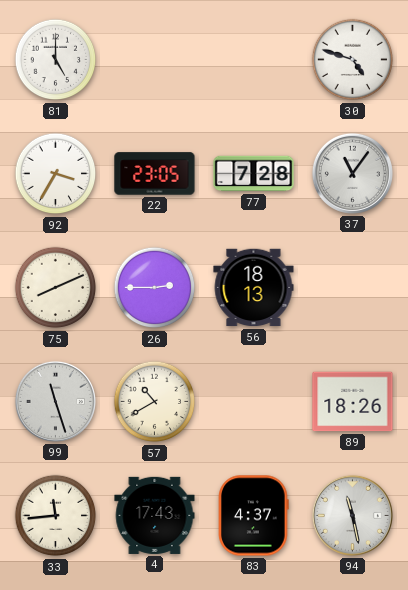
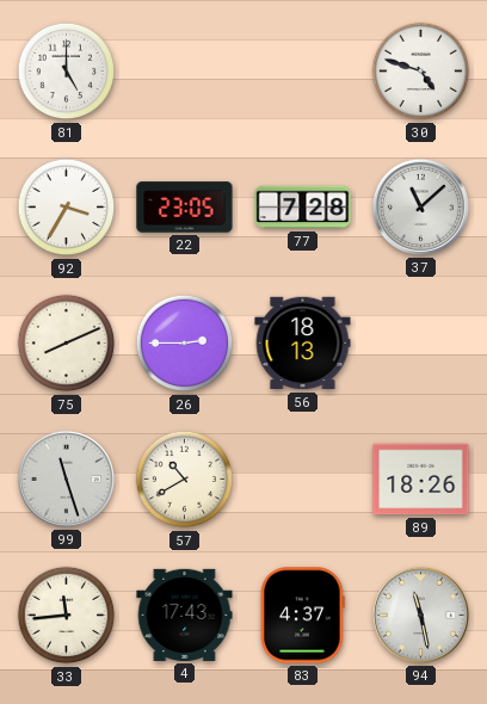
37: 11:06 -> 11:08
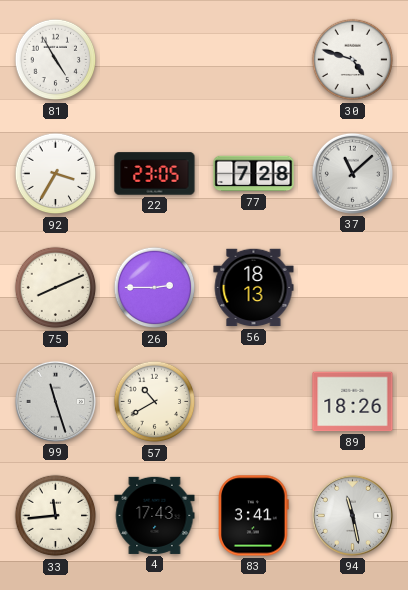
81: 5:00 -> 4:55
83: 4:37 -> 3:41
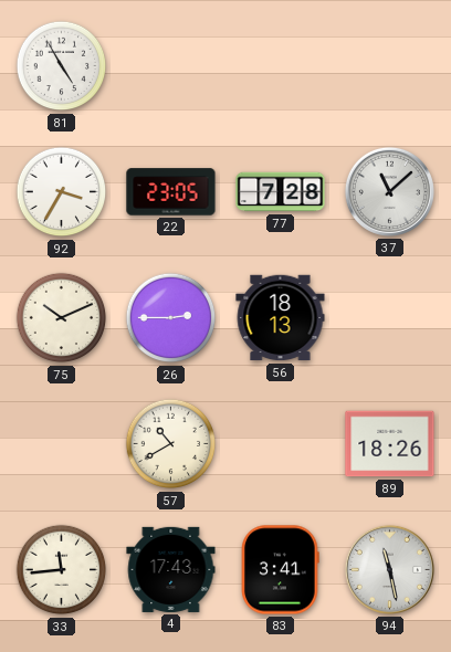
30: 4:48 -> none
75: 8:11 -> 10:11
99: 11:27 -> none
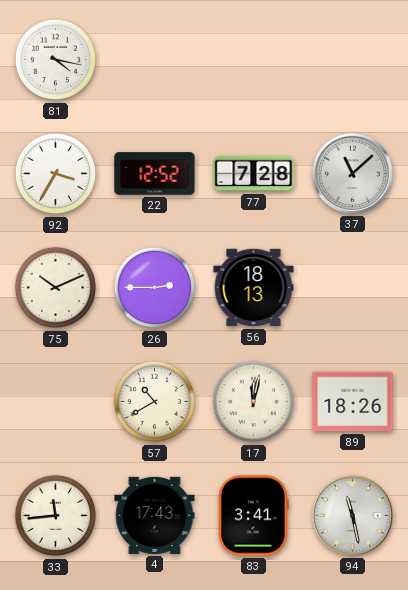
81: 4:55 -> 4:17
22: 23:05 -> 12:52
17: none -> 12:02
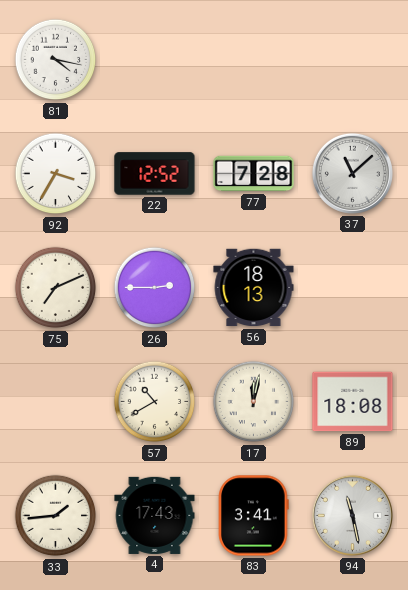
75: 10:11 -> 7:11
89: 18:26 -> 18:08
33: 11:44 -> 1:44
